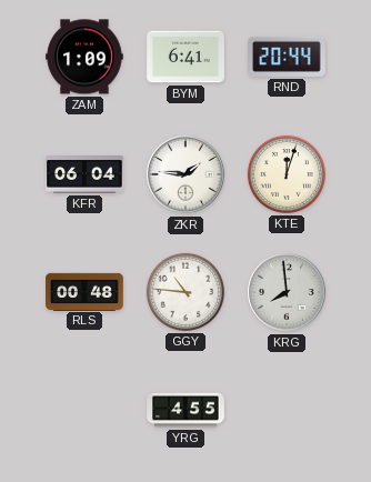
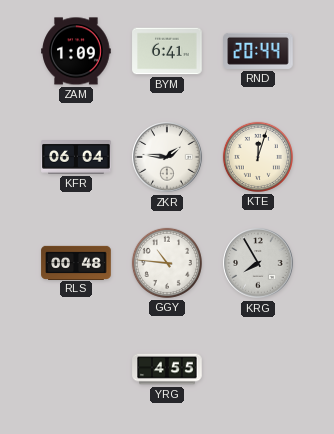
KRG: 7:59 -> 7:55
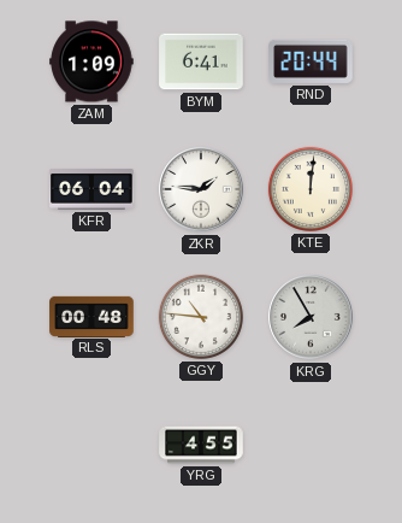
KTE: 12:03 -> 12:01
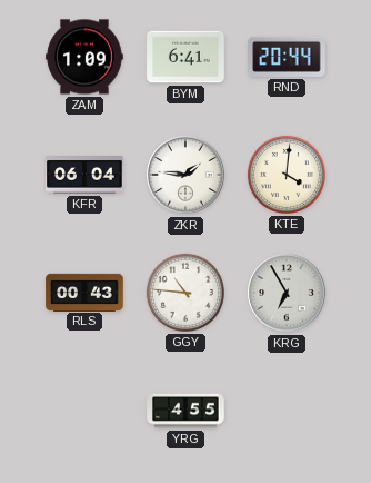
KTE: 12:01 -> 4:01
RLS: 00:48 -> 00:43
KRG: 7:55 -> 6:55
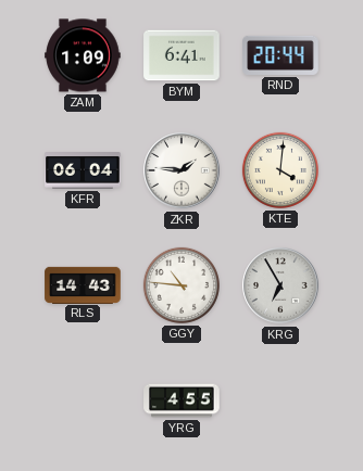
RLS: 00:43 -> 14:43
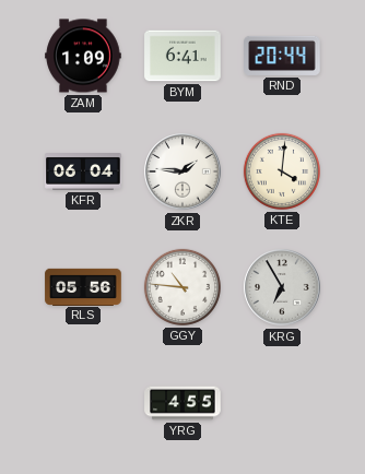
RLS: 14:43 -> 05:56
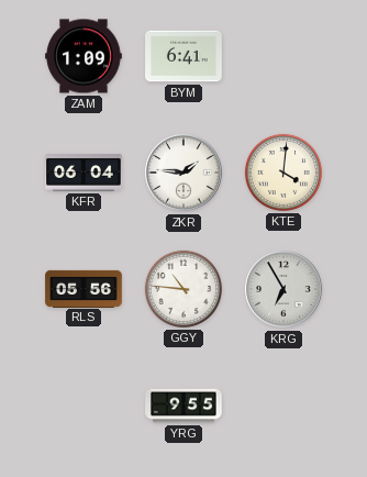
RND: 20:44 -> none
YRG: 4:55 -> 9:55
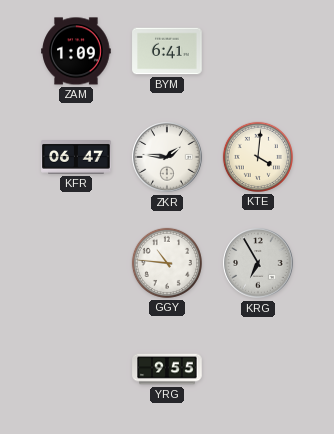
KFR: 06:04 -> 06:47
RLS: 05:56 -> none
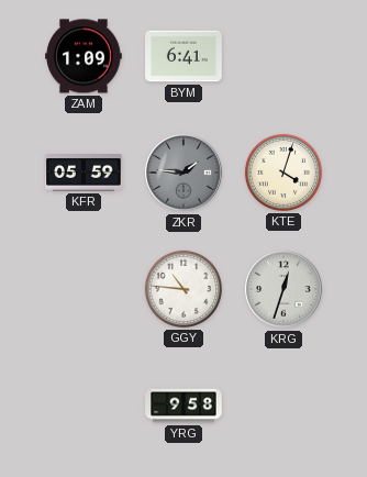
KFR: 06:47 -> 05:59
ZKR dial: white -> grey
KTE: 4:01 -> 4:03
KRG: 6:55 -> 12:33
YRG: 9:55 -> 9:58
